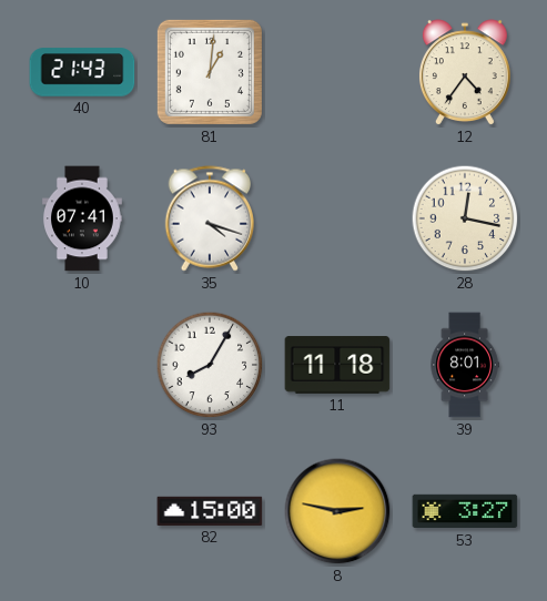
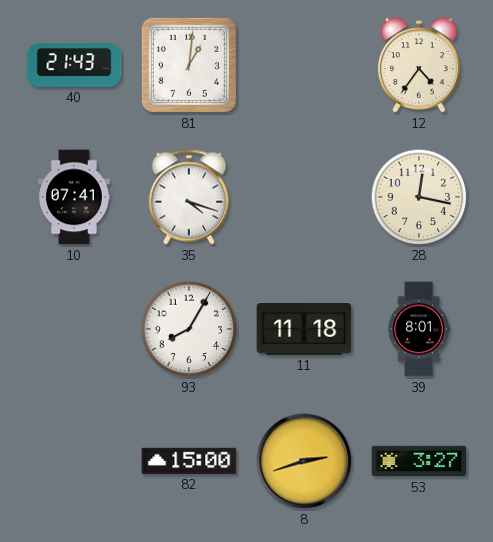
8: 2:47 -> 2:42
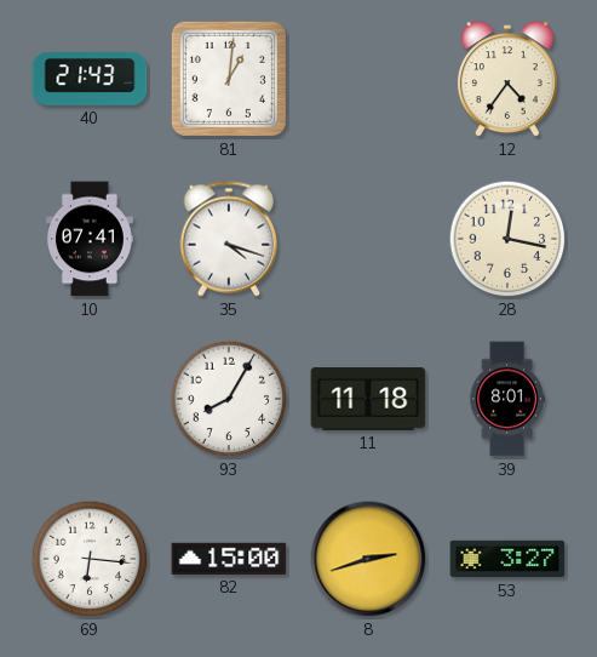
69: none -> 6:16
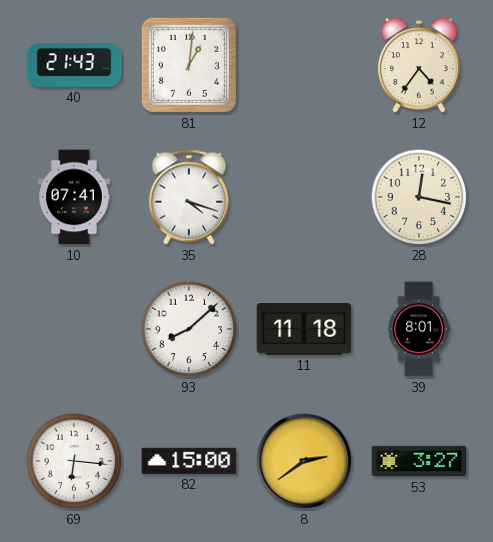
93: 8:05 -> 8:08
8: 2:42 -> 2:39
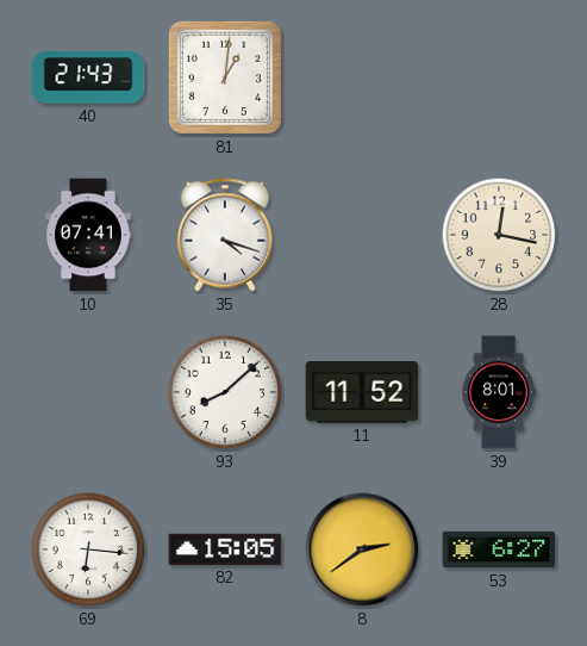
12: 4:36 -> none
11: 11:18 -> 11:52
82: 15:00 -> 15:05
53: 3:27 -> 6:27
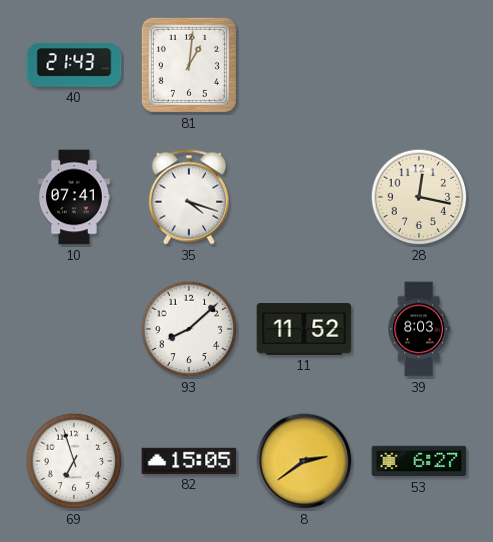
39: 8:01 -> 8:03
69: 6:16 -> 6:57
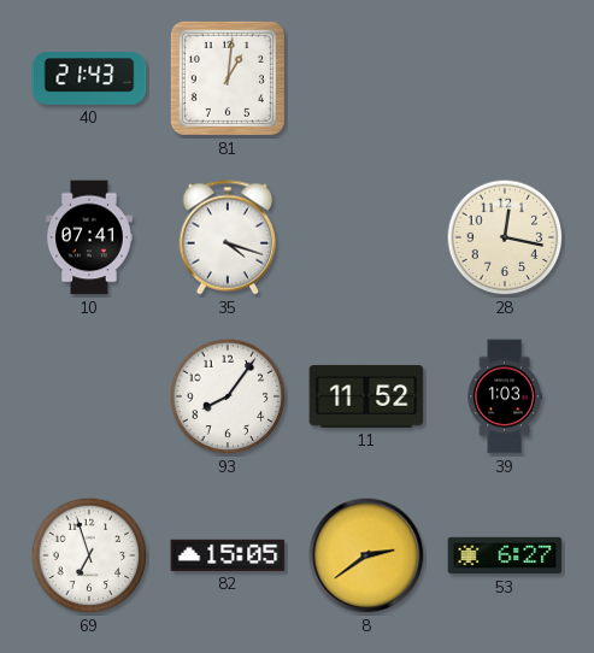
93: 8:08 -> 8:06
39: 8:03 -> 1:03
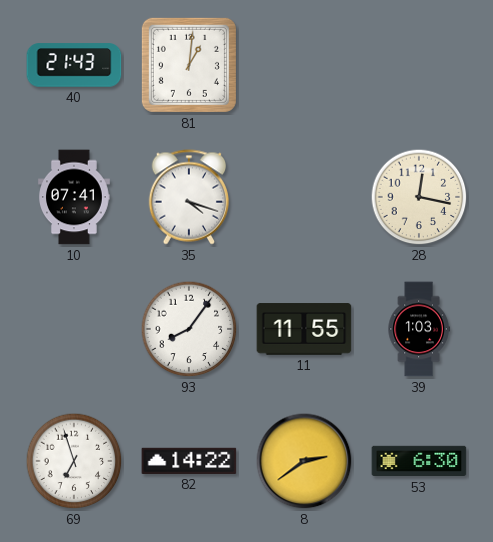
11: 11:52 -> 11:55
82: 15:05 -> 14:22
53: 6:27 -> 6:30
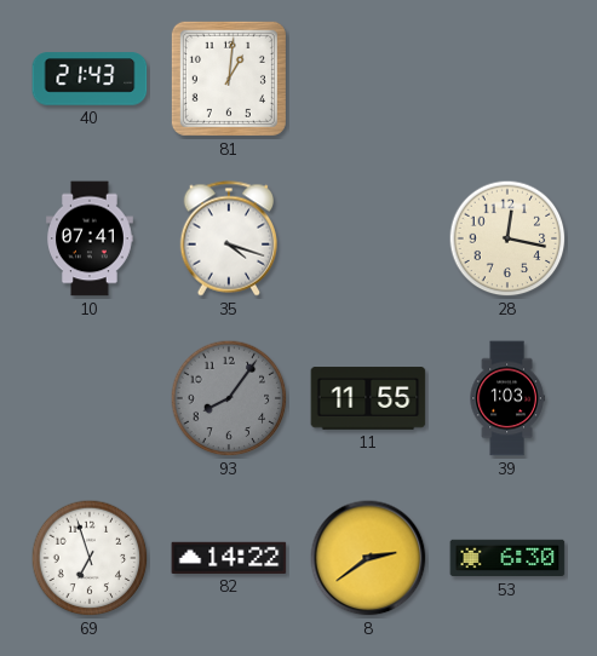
93 dial: white -> grey
